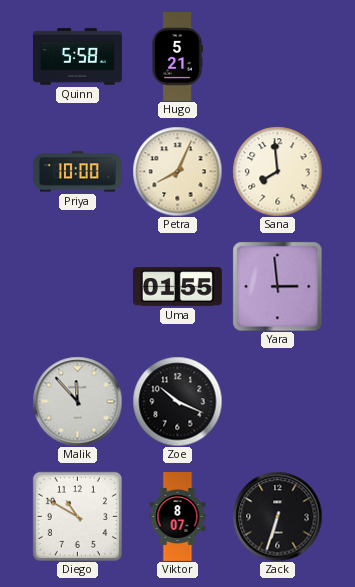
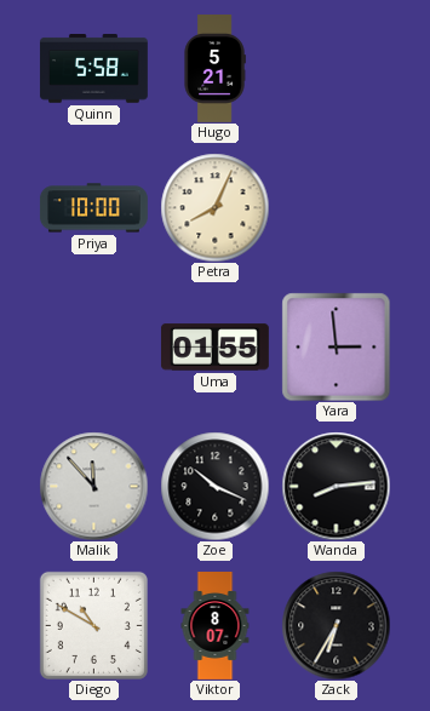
Sana: 7:59 -> none
Wanda: none -> 8:14
Zack: 6:33 -> 6:35
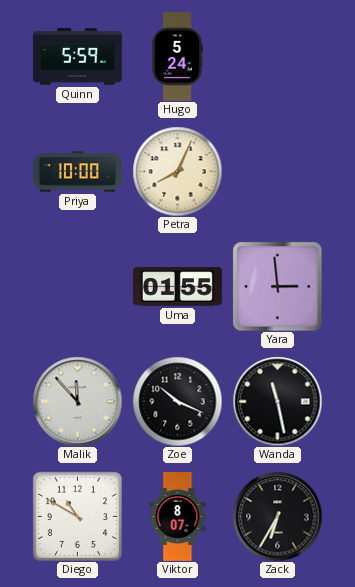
Quinn: 5:58 -> 5:59
Hugo: 5:21 -> 5:24
Wanda: 8:14 -> 11:28
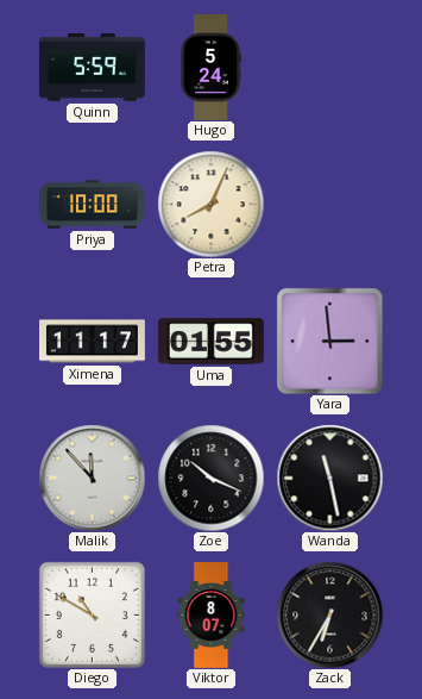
Ximena: none -> 11:17
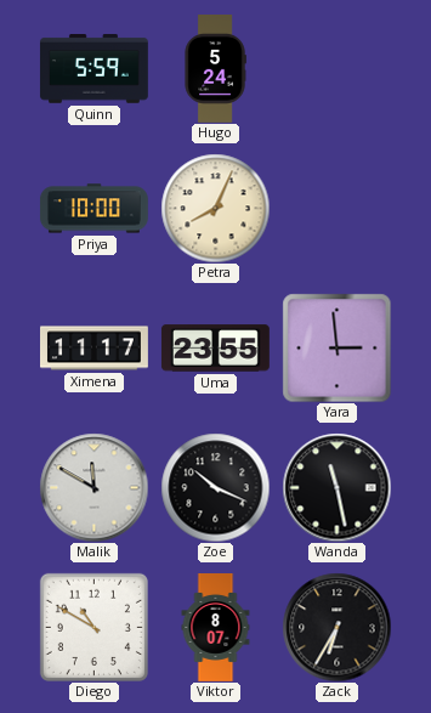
Uma: 01:55 -> 23:55
Malik: 11:53 -> 11:50
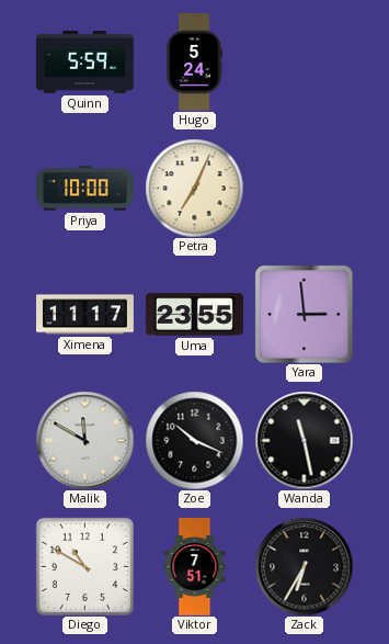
Petra: 8:04 -> 7:04
Viktor: 8:07 -> 7:51
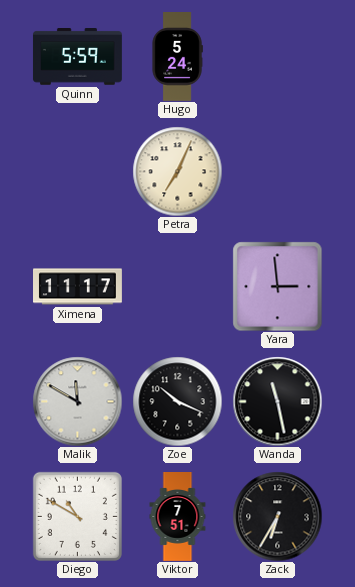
Priya: 10:00 -> none
Uma: 23:55 -> none
